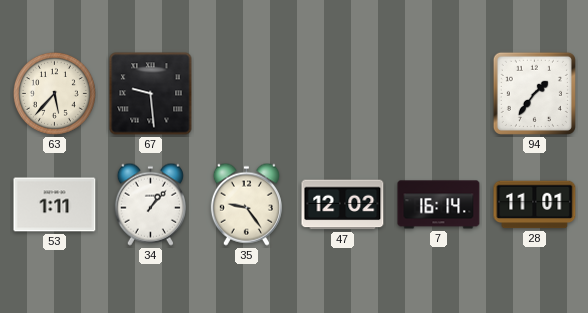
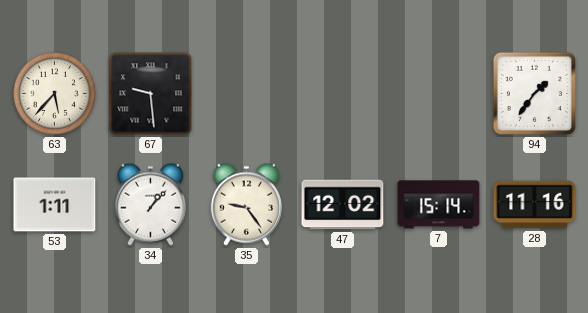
7: 16:14 -> 15:14
28: 11:01 -> 11:16
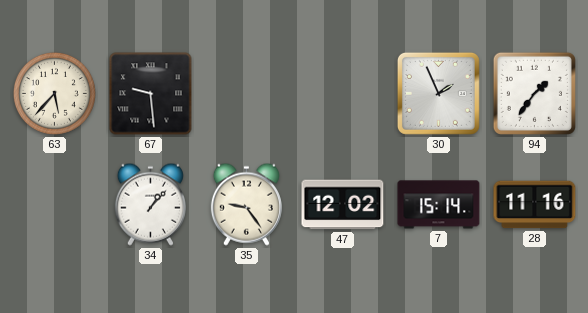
30: none -> 1:56
53: 1:11 -> none
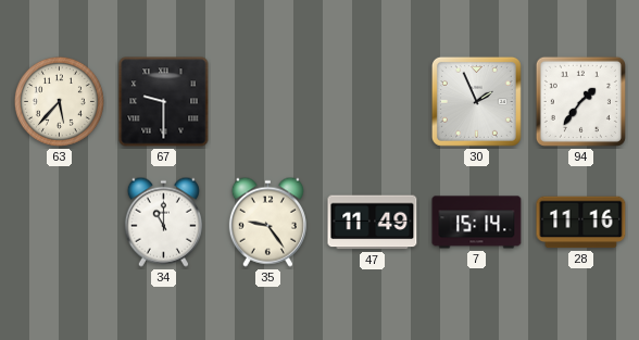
67: 9:29 -> 9:30
34: 1:07 -> 11:00
47: 12:02 -> 11:49
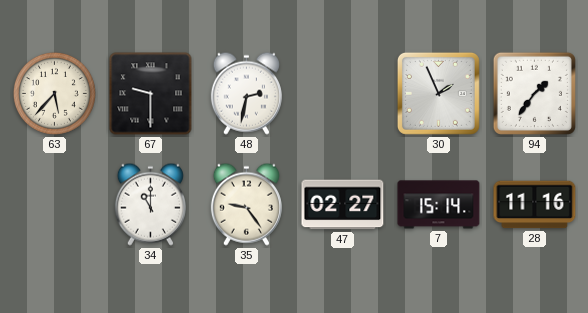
48: none -> 2:32
47: 11:49 -> 02:27
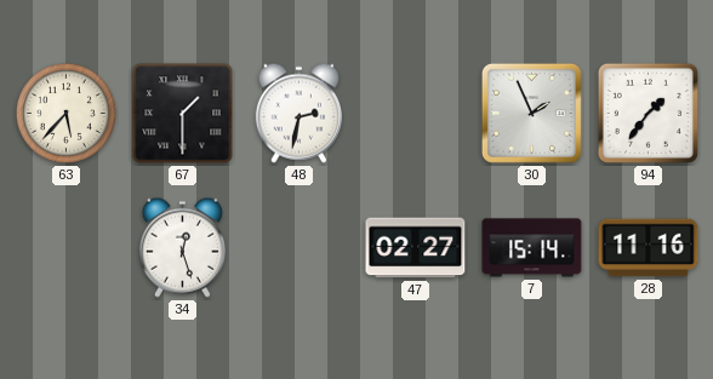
67: 9:30 -> 1:30
34: 11:00 -> 12:27
35: 9:24 -> none
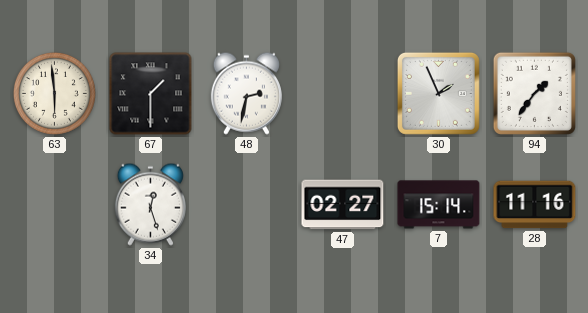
63: 5:37 -> 5:59
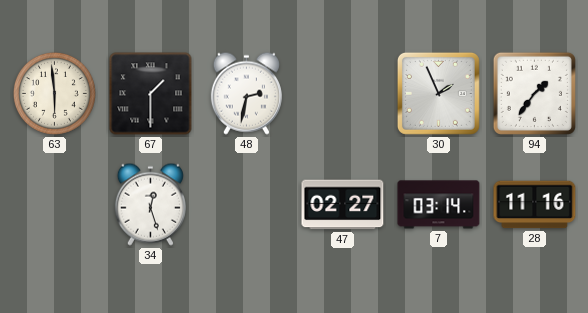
7: 15:14 -> 03:14
